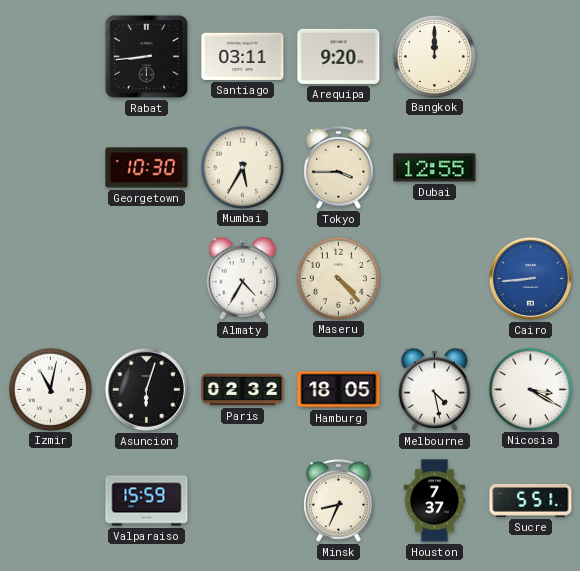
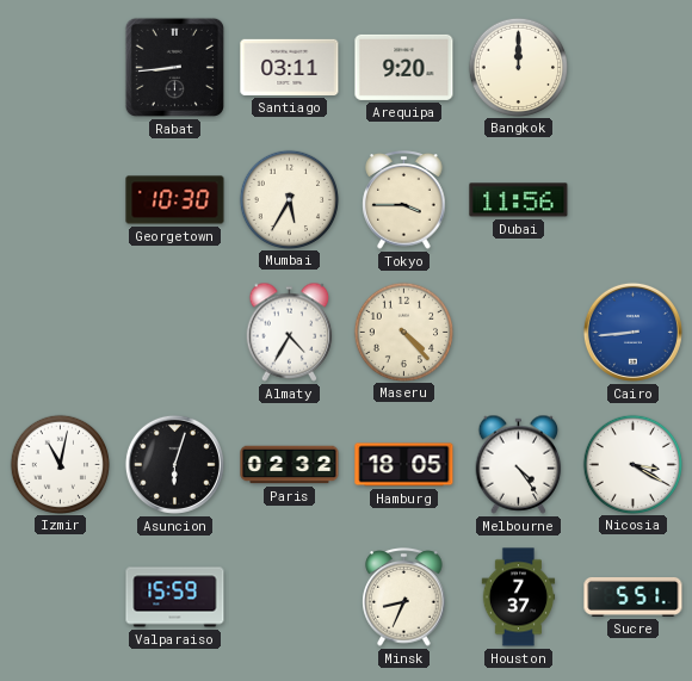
Dubai: 12:55 -> 11:56
Melbourne: 4:28 -> 4:24
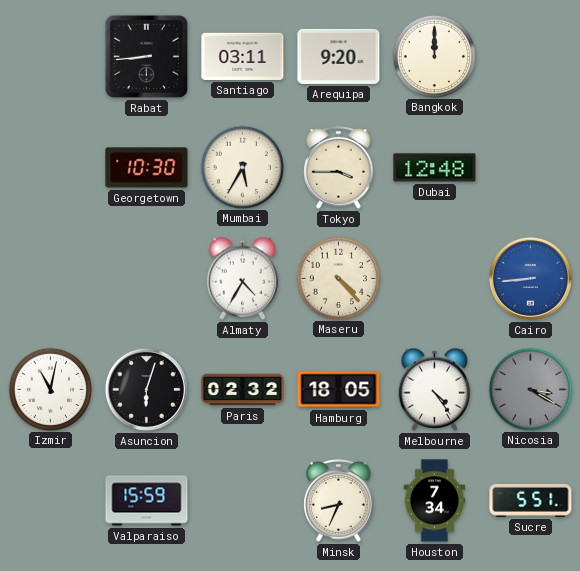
Dubai: 11:56 -> 12:48
Nicosia dial: white -> grey
Houston: 7:37 -> 7:34
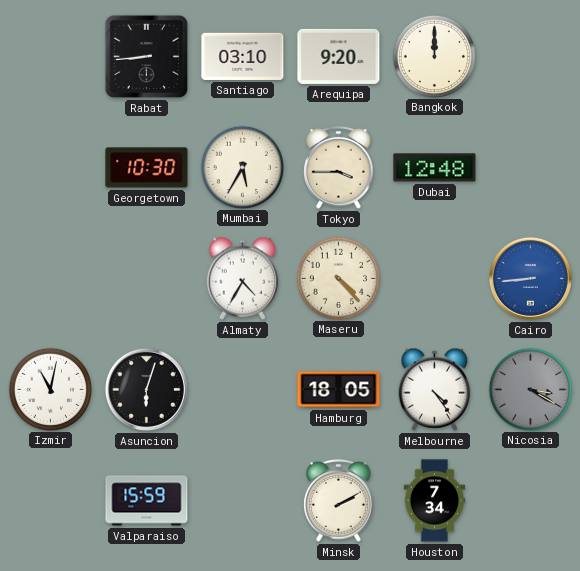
Santiago: 03:11 -> 03:10
Paris: 02:32 -> none
Minsk: 8:34 -> 2:10
Sucre: 5:51 -> none
